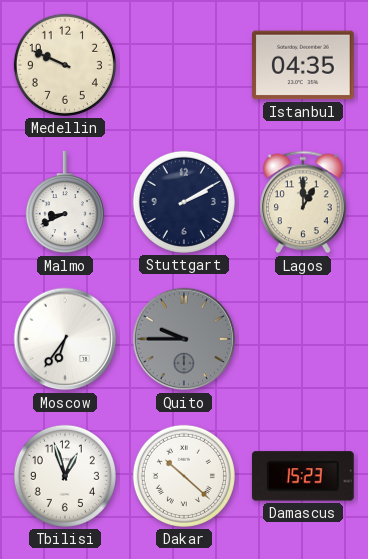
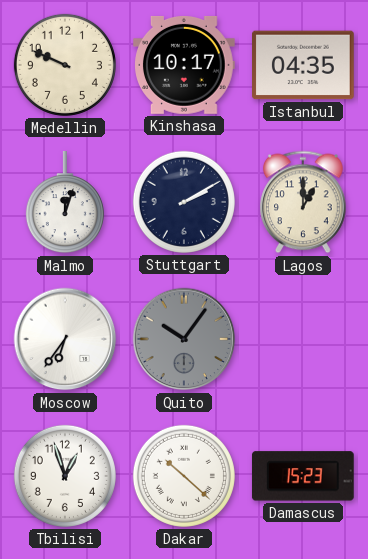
Kinshasa: none -> 10:17
Malmo: 8:41 -> 12:03
Quito: 9:45 -> 10:06
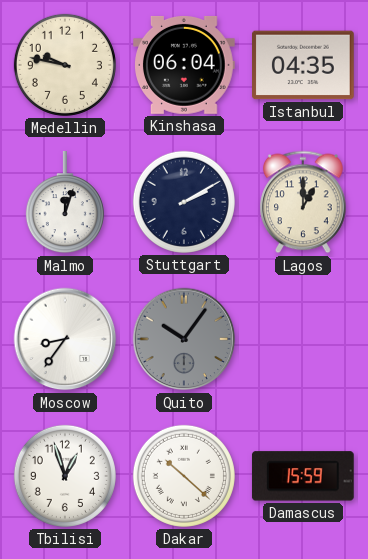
Medellin: 9:49 -> 9:47
Kinshasa: 10:17 -> 06:04
Moscow: 6:36 -> 8:36
Damascus: 15:23 -> 15:59
